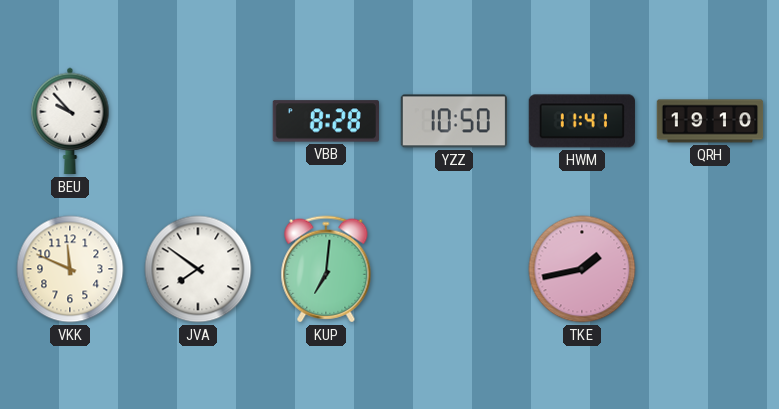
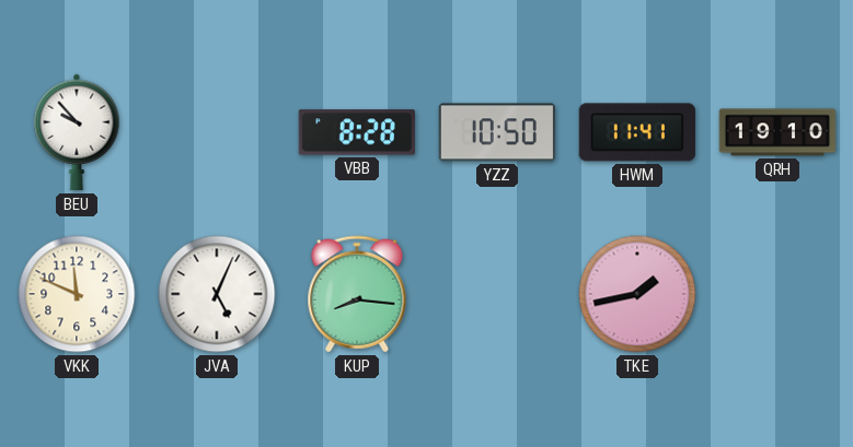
JVA: 7:51 -> 5:04
KUP: 7:01 -> 8:16
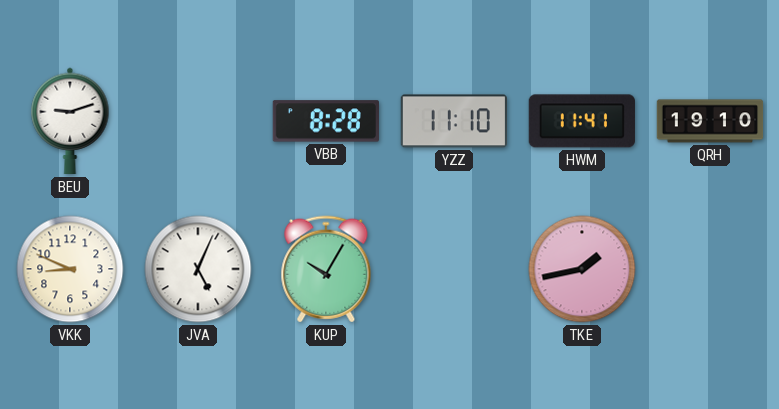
BEU: 9:53 -> 9:12
YZZ: 10:50 -> 11:10
VKK: 11:49 -> 8:49
KUP: 8:16 -> 10:05
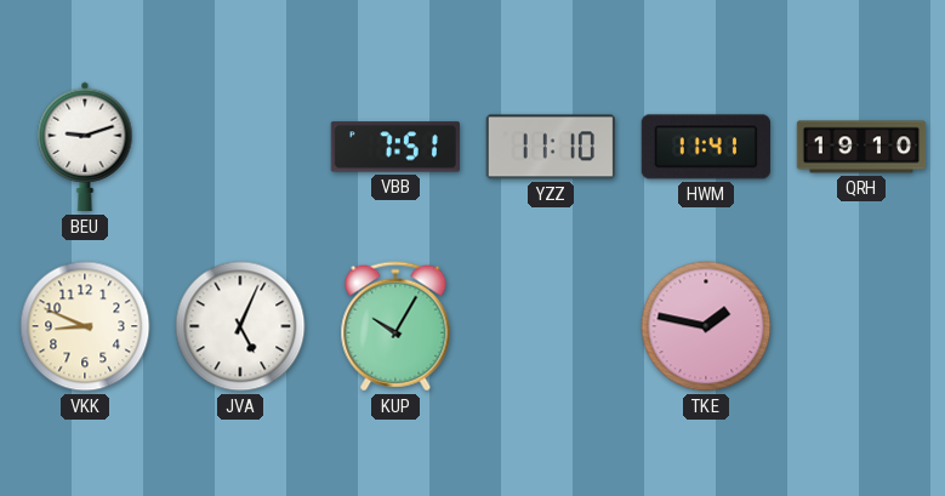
VBB: 8:28 -> 7:51
TKE: 1:43 -> 1:47
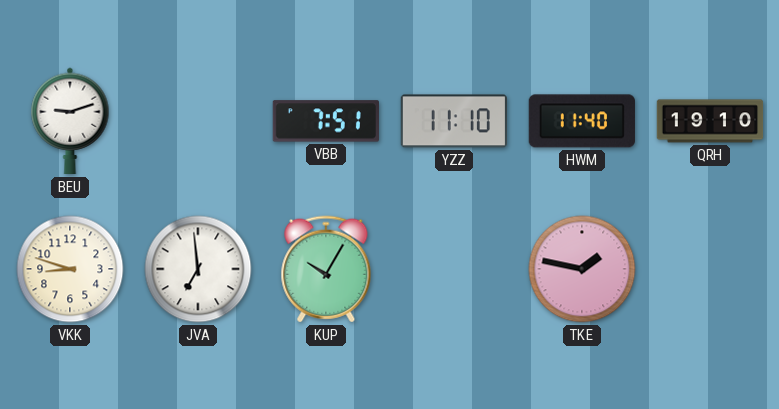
HWM: 11:41 -> 11:40
VKK: 8:49 -> 8:48
JVA: 5:04 -> 6:59
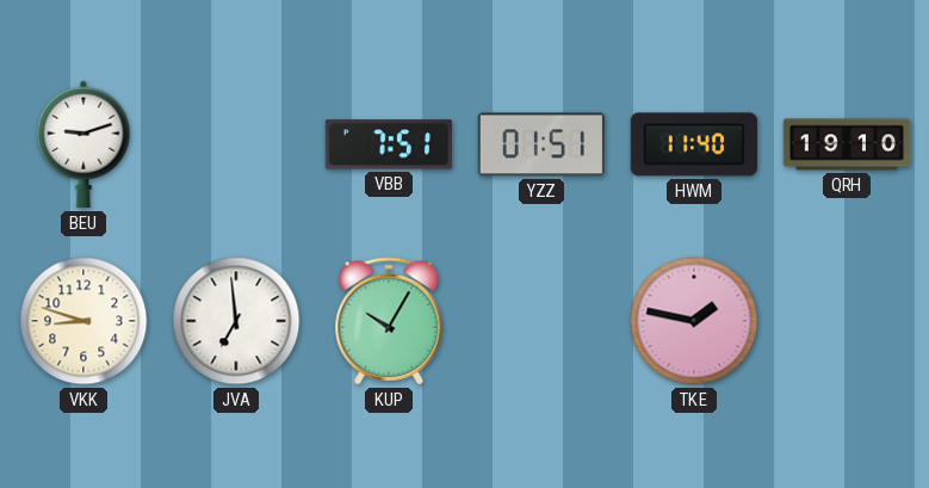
YZZ: 11:10 -> 01:51
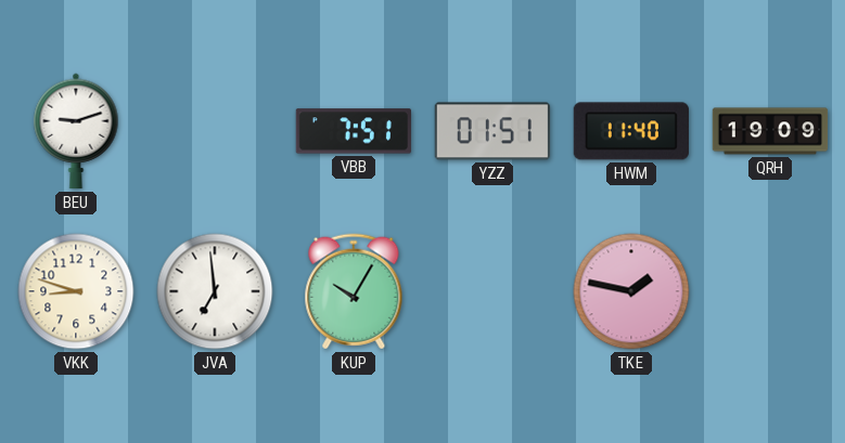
QRH: 19:10 -> 19:09
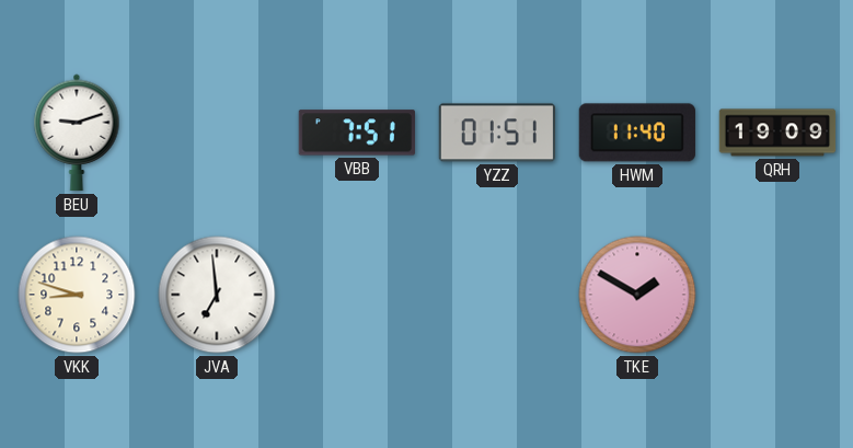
KUP: 10:05 -> none
TKE: 1:47 -> 1:50
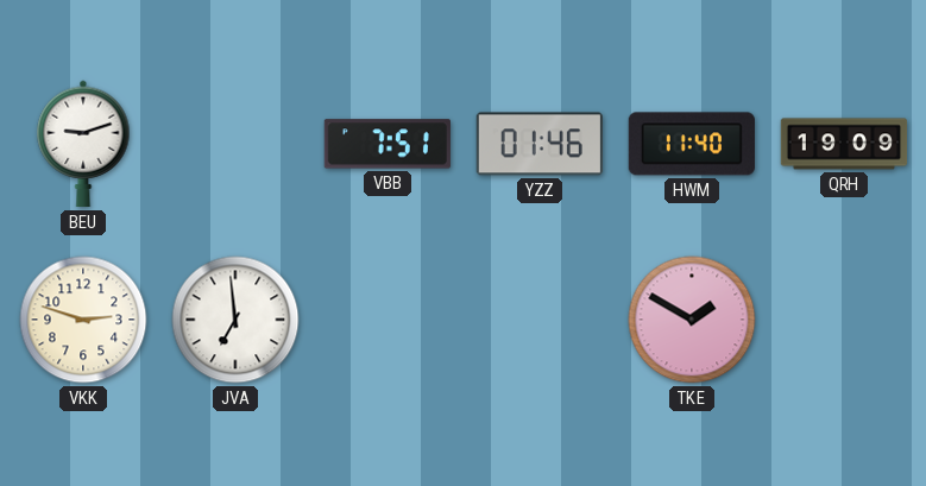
YZZ: 01:51 -> 01:46
VKK: 8:48 -> 2:48
